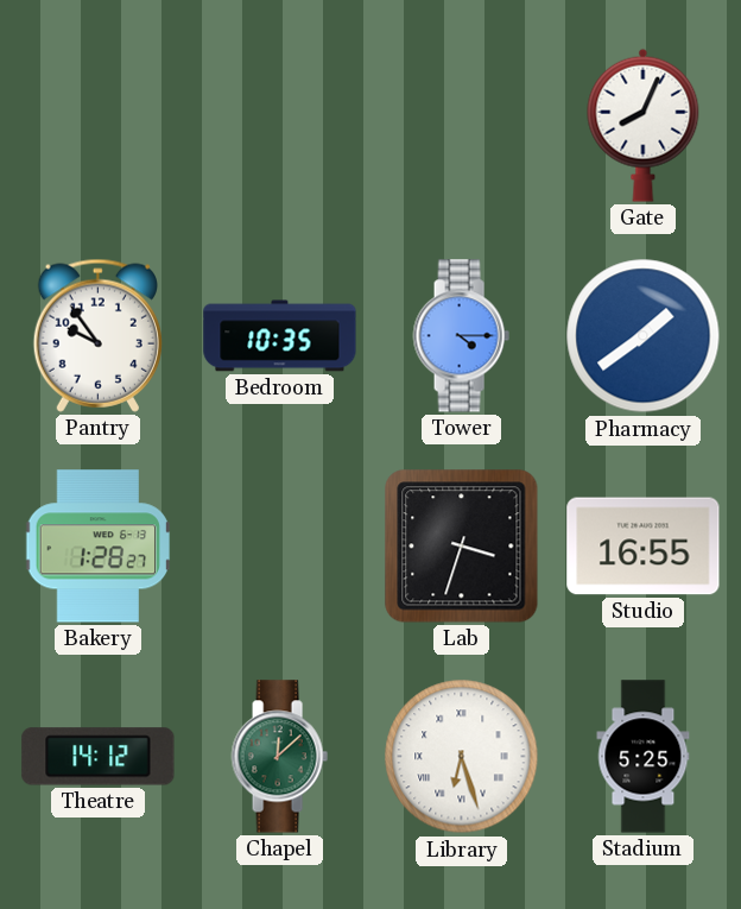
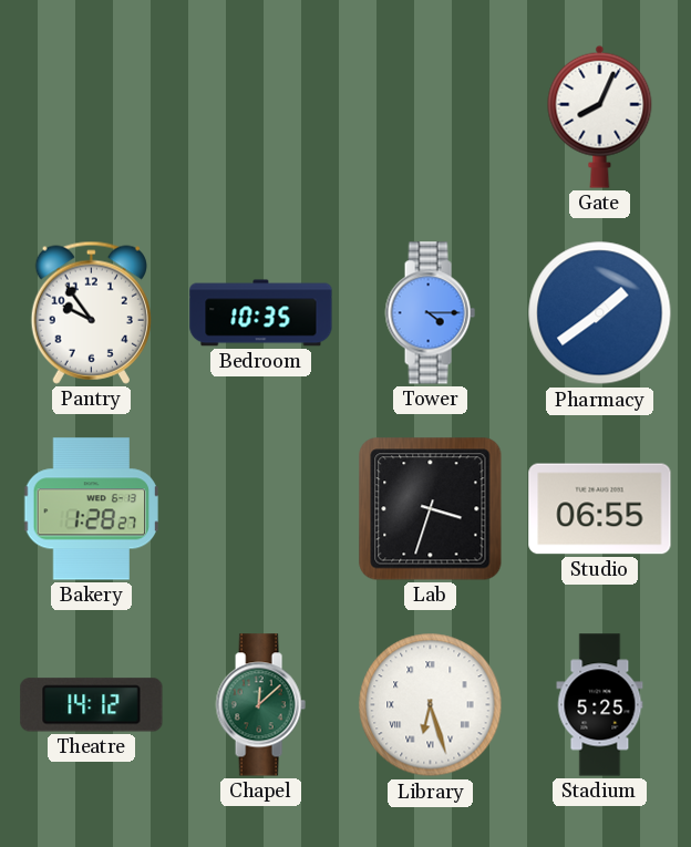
Studio: 16:55 -> 06:55
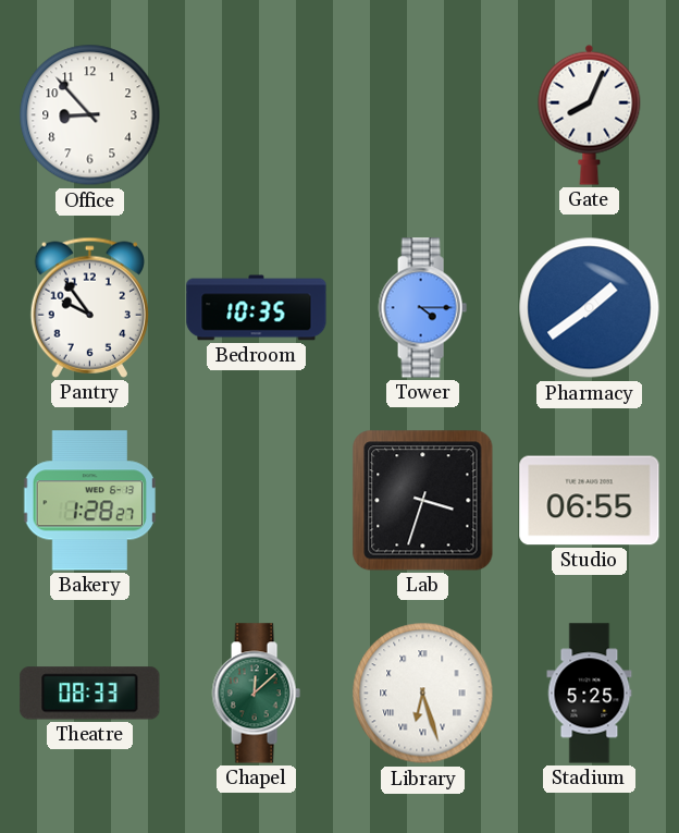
Office: none -> 8:53
Theatre: 14:12 -> 08:33
